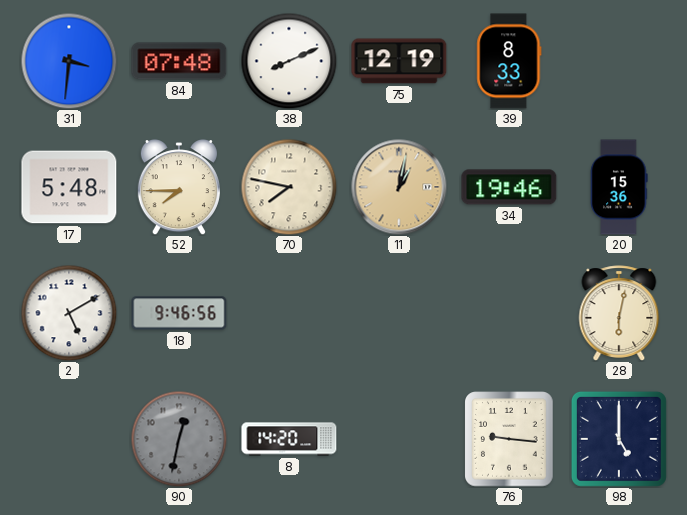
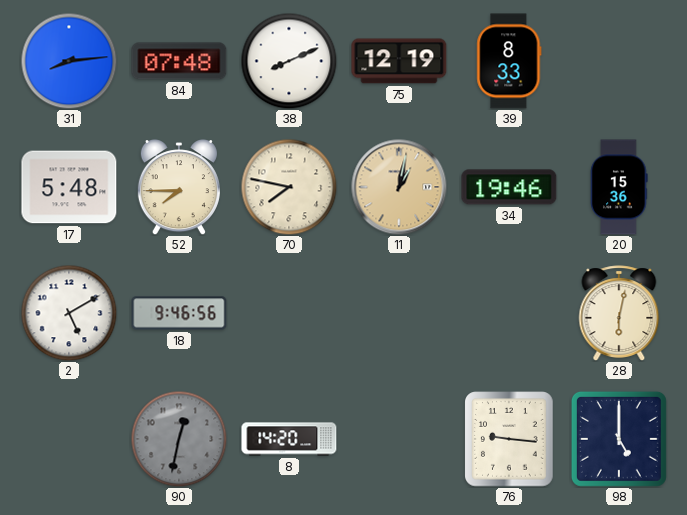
31: 3:31 -> 8:14
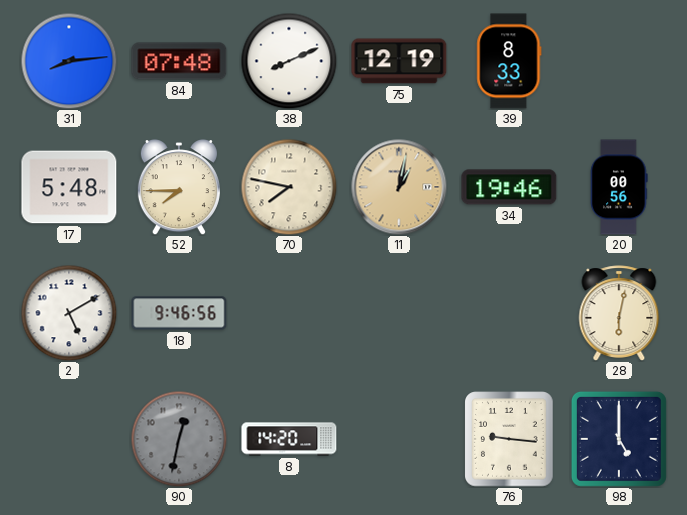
20: 15:36 -> 00:56
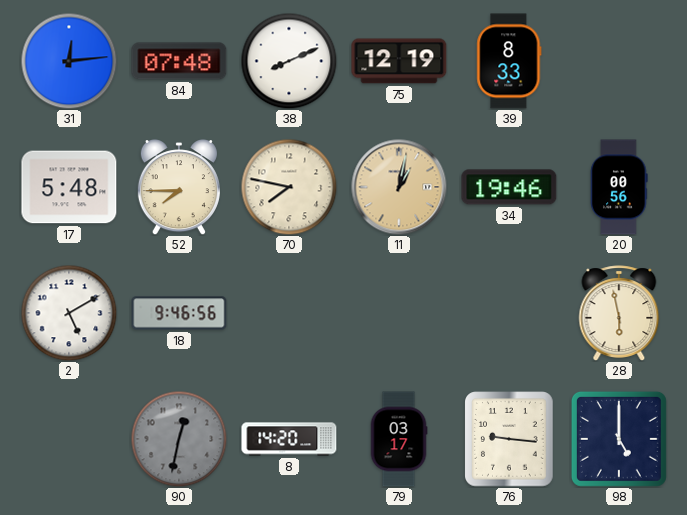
31: 8:14 -> 12:14
28: 6:02 -> 5:58
79: none -> 03:17
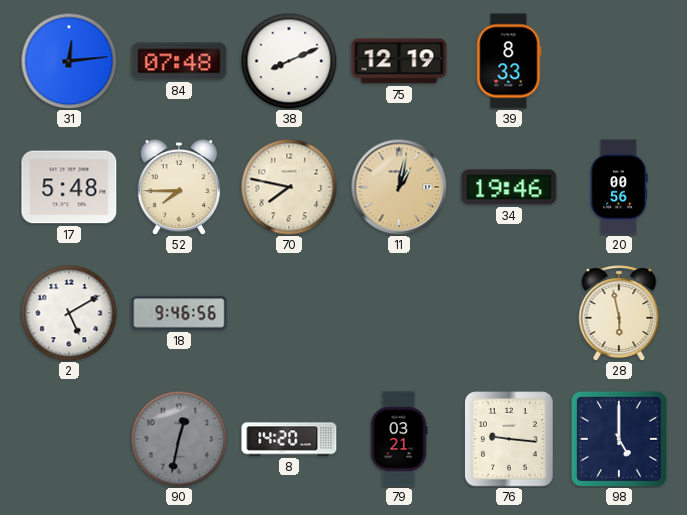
79: 03:17 -> 03:21
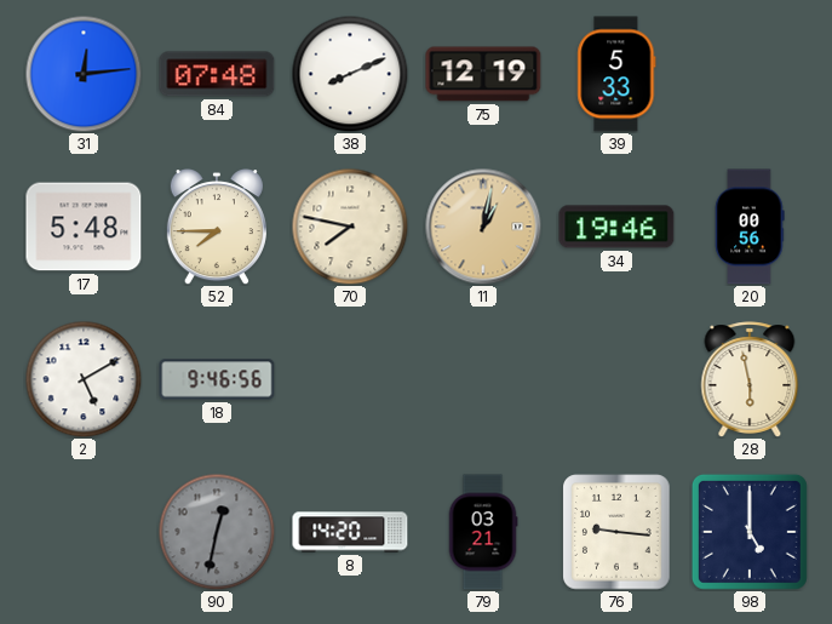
39: 8:33 -> 5:33
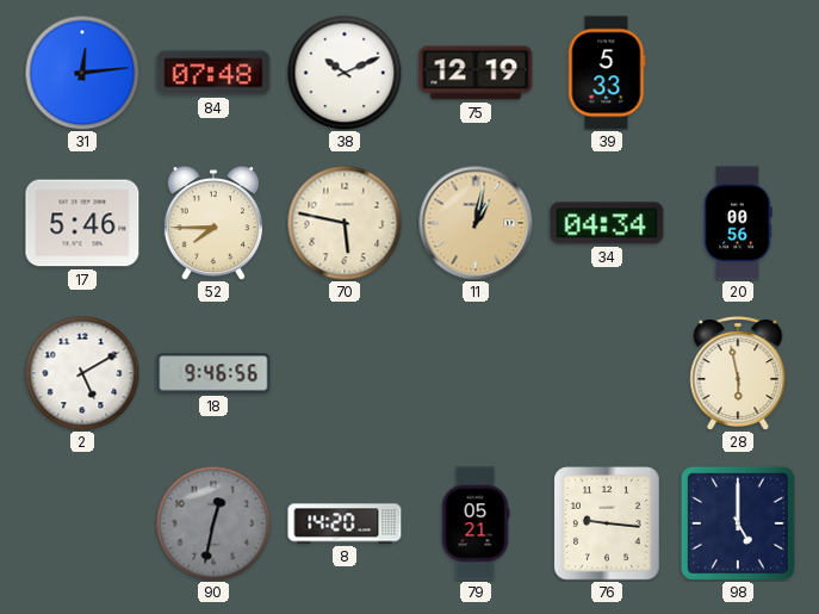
38: 8:11 -> 10:11
17: 5:48 -> 5:46
70: 7:47 -> 5:47
34: 19:46 -> 04:34
79: 03:21 -> 05:21
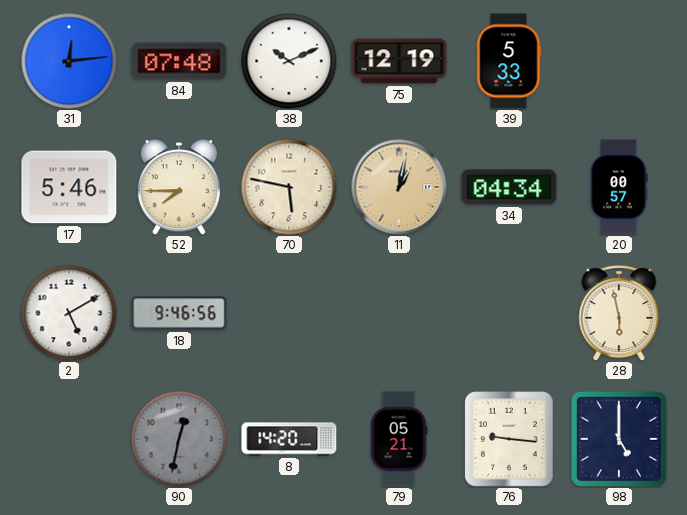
20: 00:56 -> 00:57
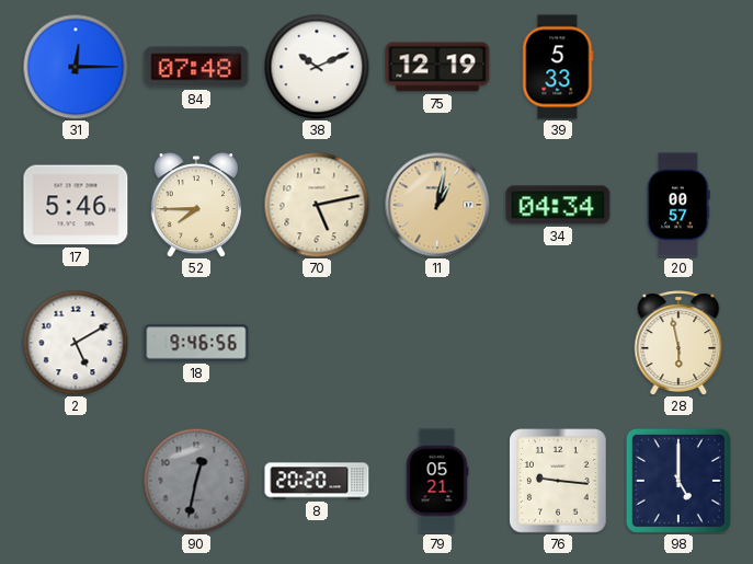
31: 12:14 -> 12:15
70: 5:47 -> 5:13
8: 14:20 -> 20:20
